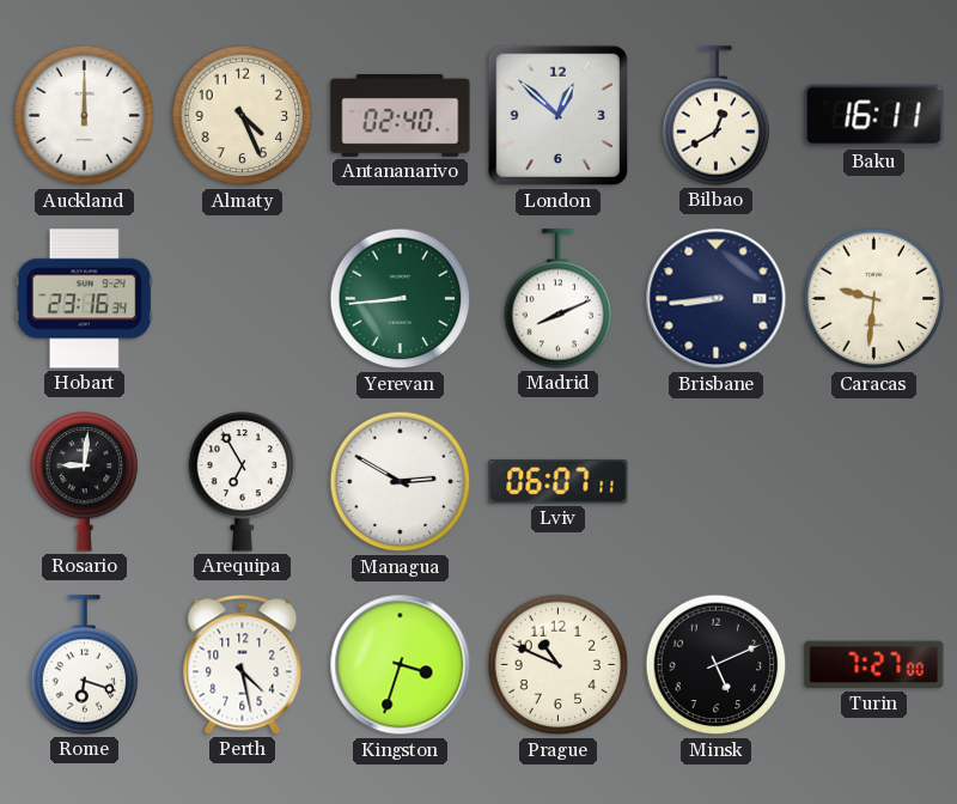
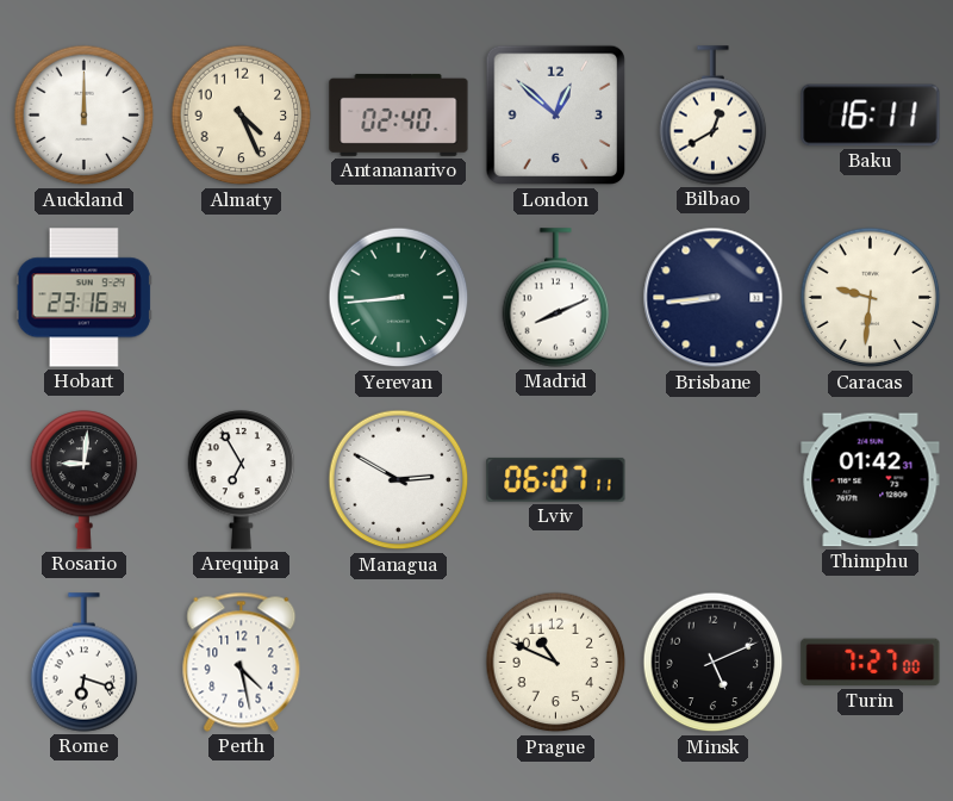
Thimphu: none -> 01:42
Kingston: 3:33 -> none
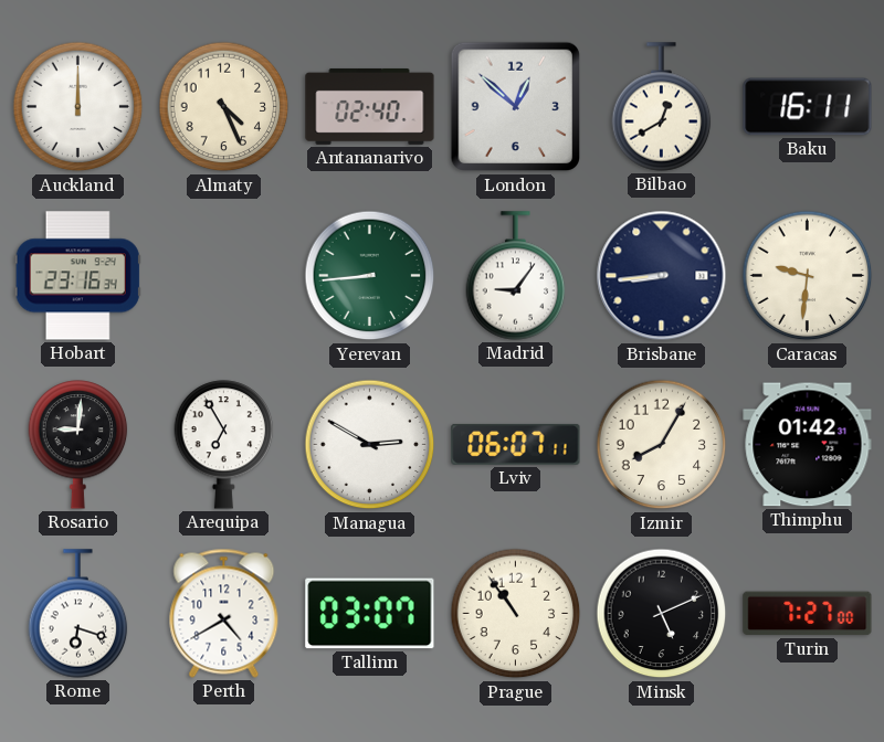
Madrid: 8:11 -> 9:06
Izmir: none -> 8:05
Perth: 4:28 -> 4:40
Tallinn: none -> 03:07
Prague: 10:49 -> 10:54
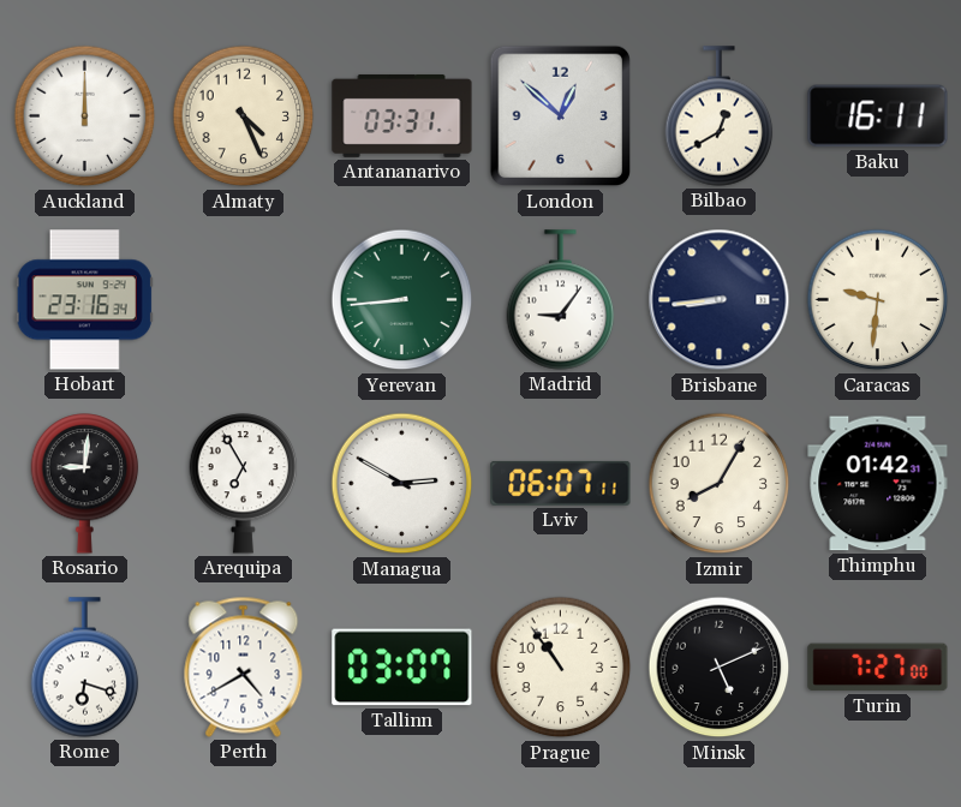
Antananarivo: 02:40 -> 03:31
